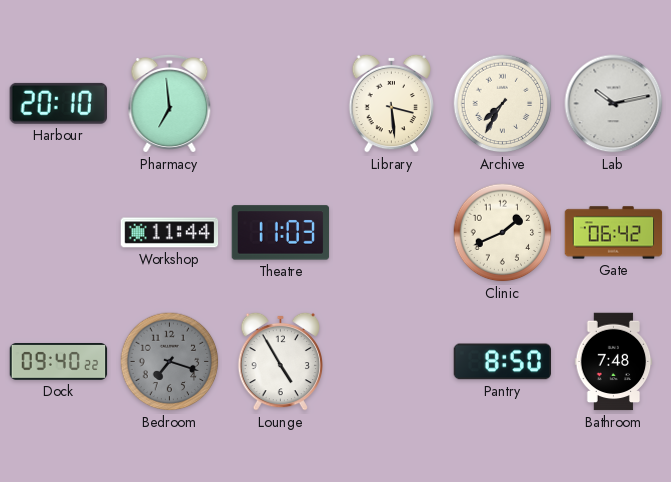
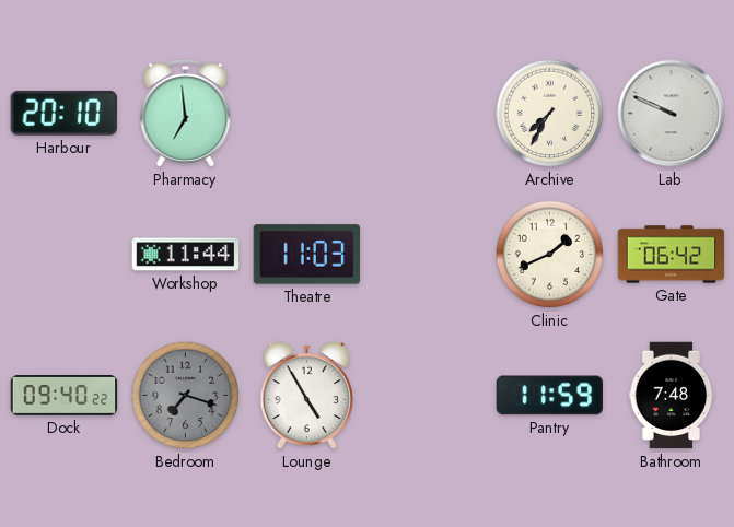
Library: 3:29 -> none
Lab: 10:13 -> 9:49
Pantry: 8:50 -> 11:59
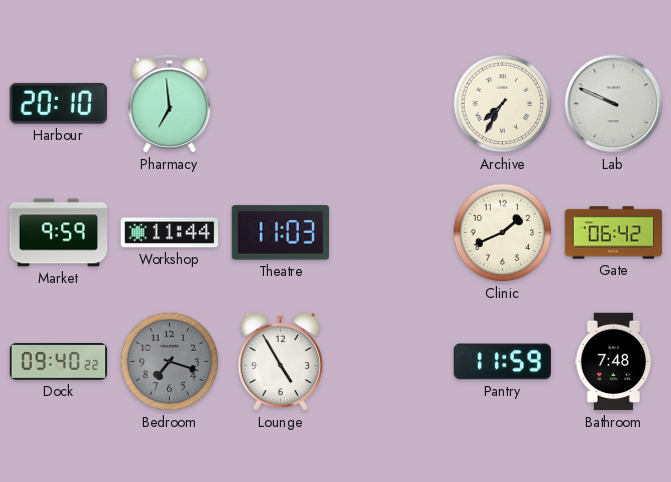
Market: none -> 9:59
